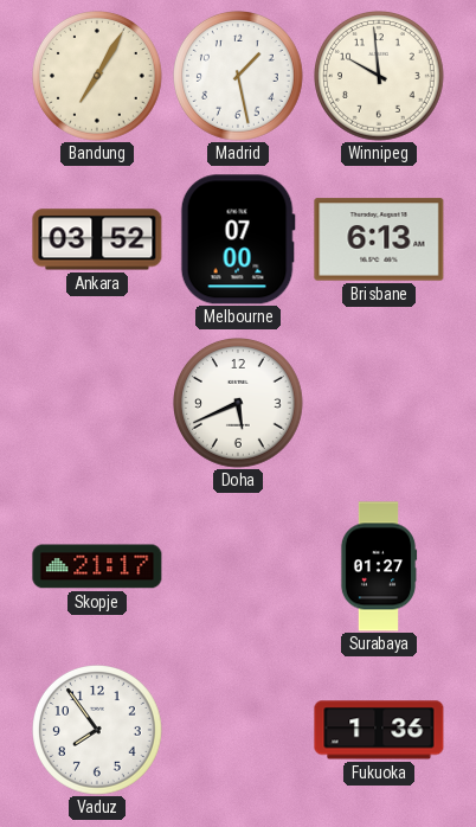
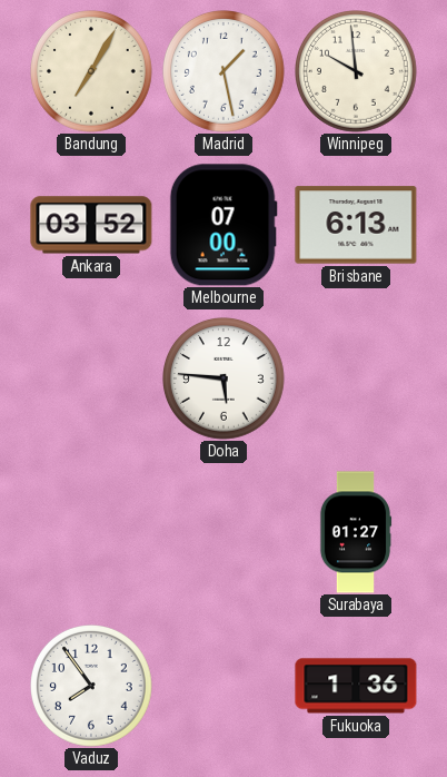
Doha: 5:41 -> 5:46
Skopje: 21:17 -> none
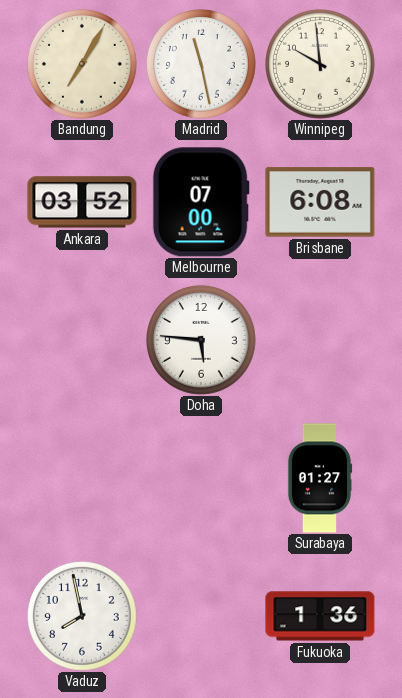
Madrid: 1:28 -> 11:28
Brisbane: 6:13 -> 6:08
Vaduz: 7:54 -> 7:58
